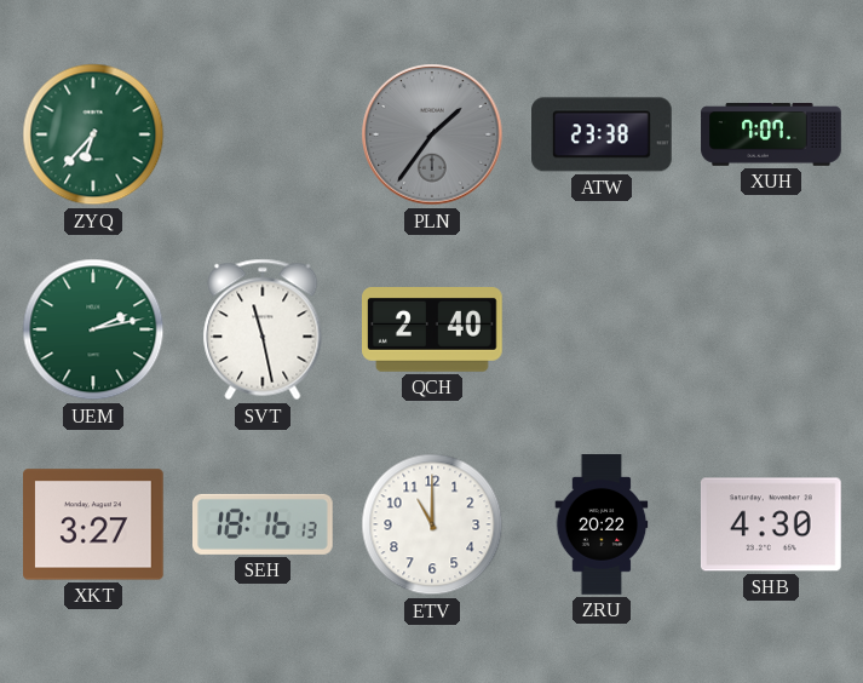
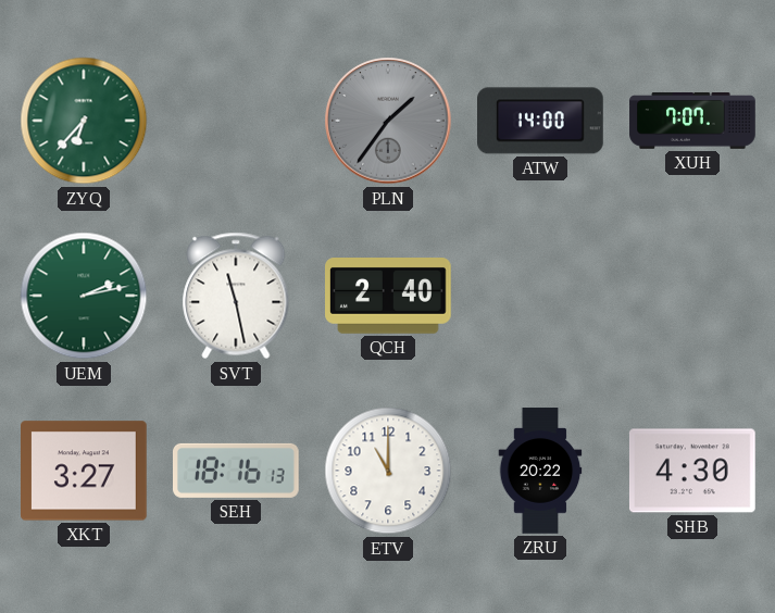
ATW: 23:38 -> 14:00
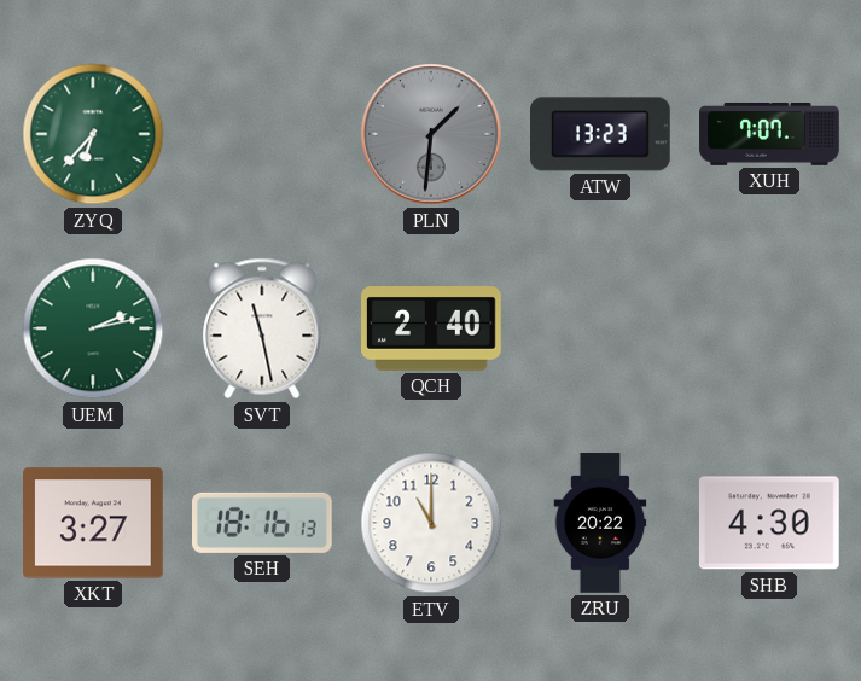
PLN: 1:36 -> 1:31
ATW: 14:00 -> 13:23
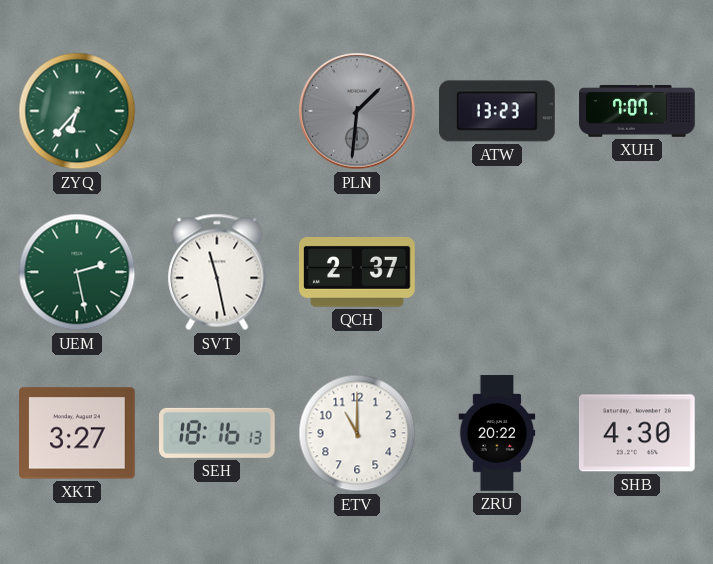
UEM: 2:13 -> 2:28
QCH: 2:40 -> 2:37
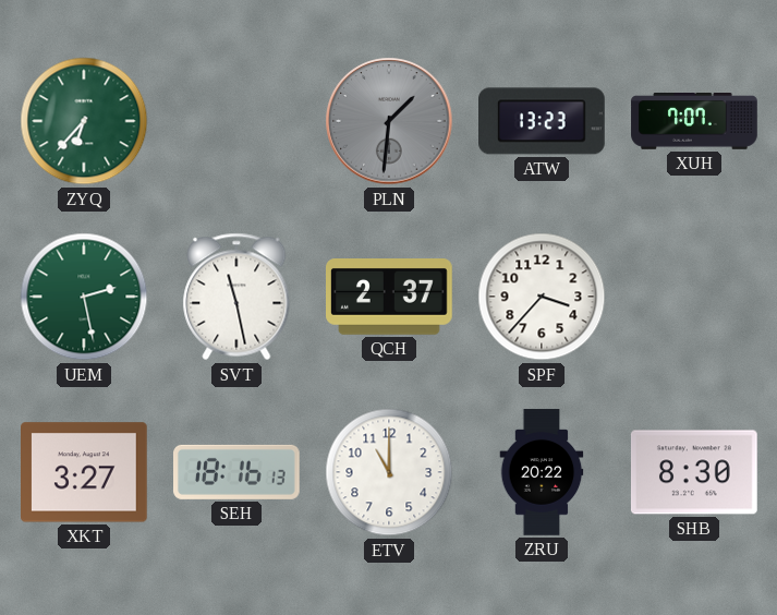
SPF: none -> 3:37
SHB: 4:30 -> 8:30
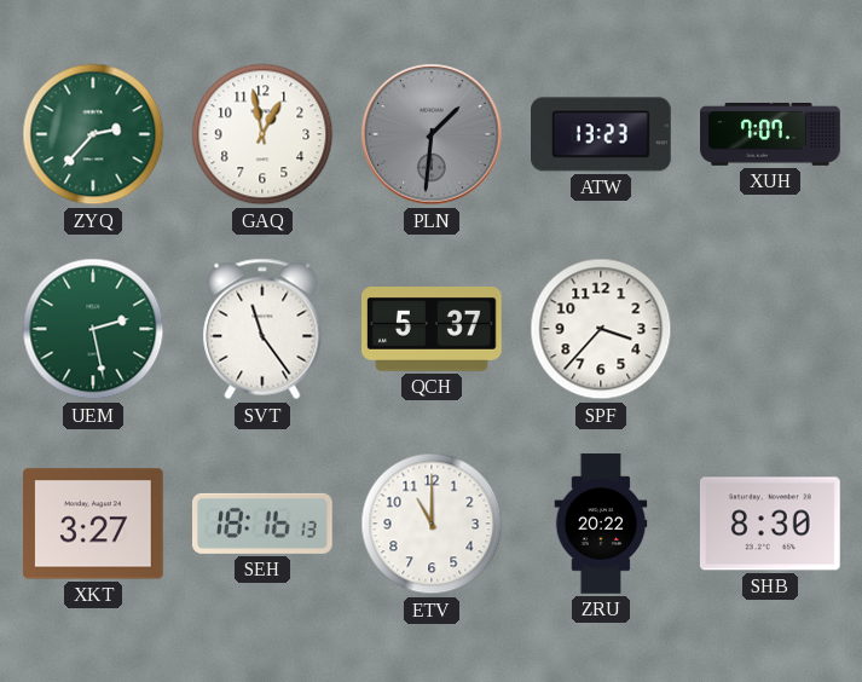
ZYQ: 6:37 -> 2:37
GAQ: none -> 12:58
SVT: 11:28 -> 11:24
QCH: 2:37 -> 5:37
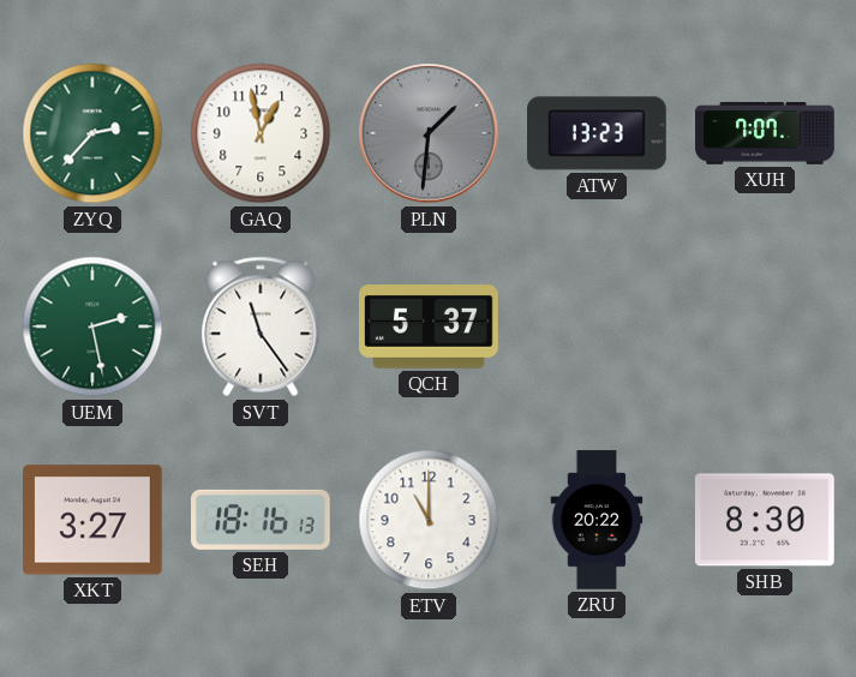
SPF: 3:37 -> none
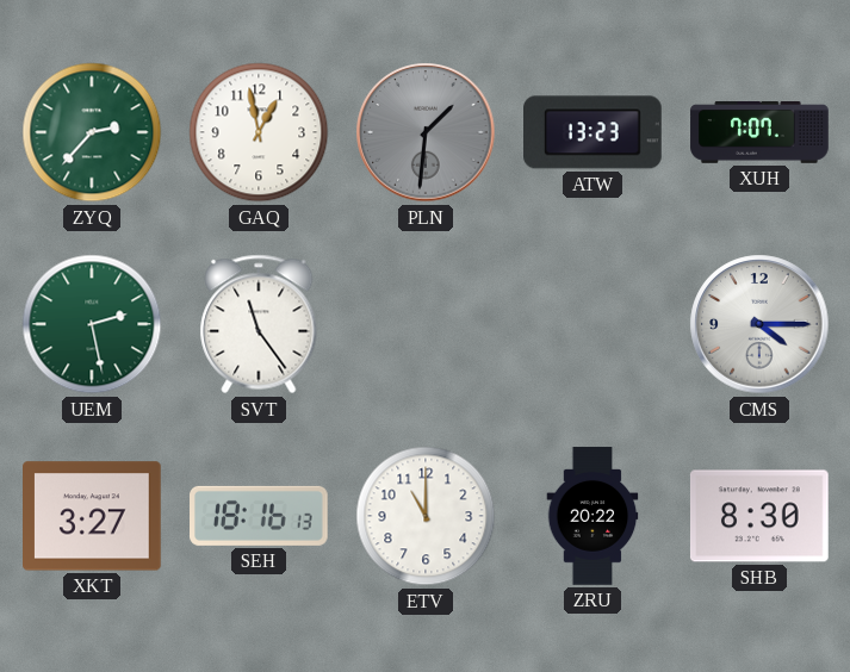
QCH: 5:37 -> none
CMS: none -> 4:15
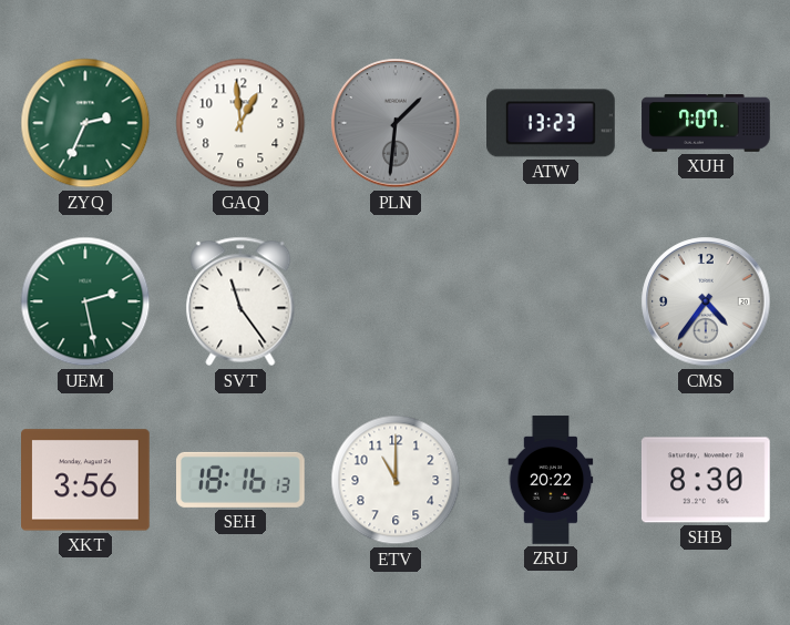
ZYQ: 2:37 -> 2:34
GAQ: 12:58 -> 12:59
CMS: 4:15 -> 4:36
XKT: 3:27 -> 3:56
